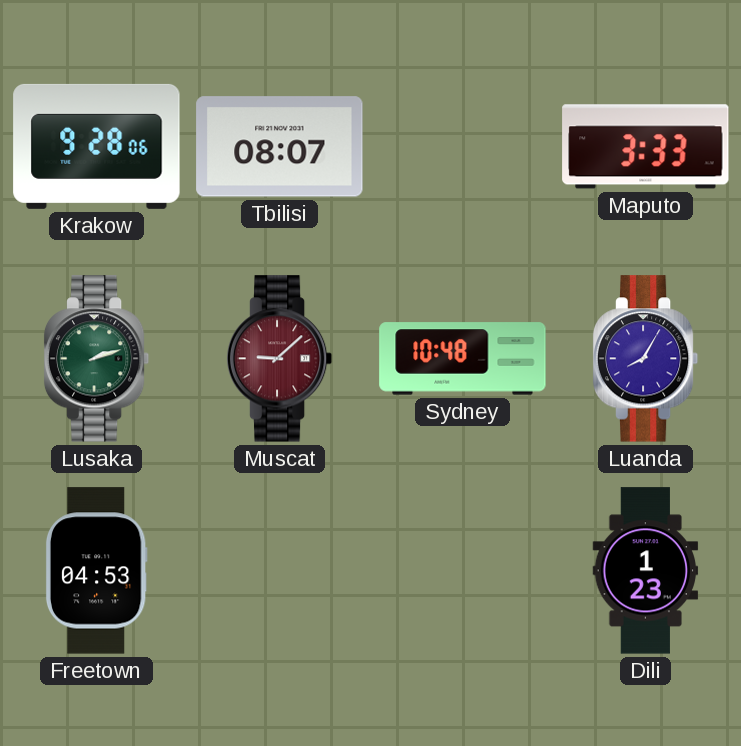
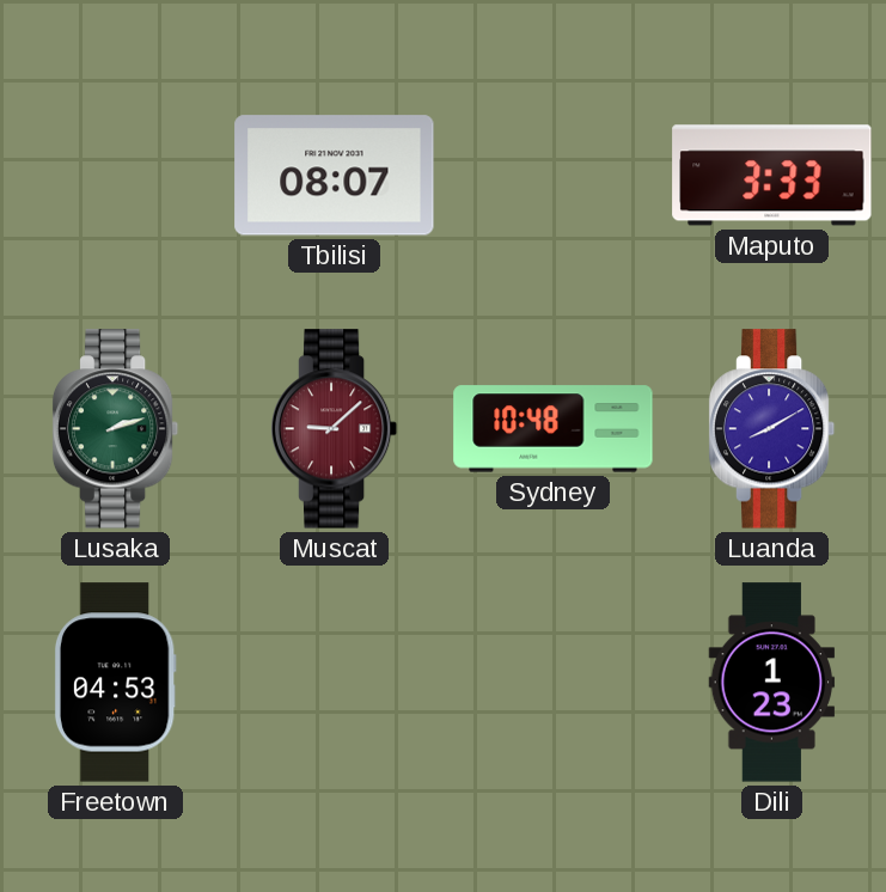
Krakow: 9:28 -> none
Luanda: 8:05 -> 8:10
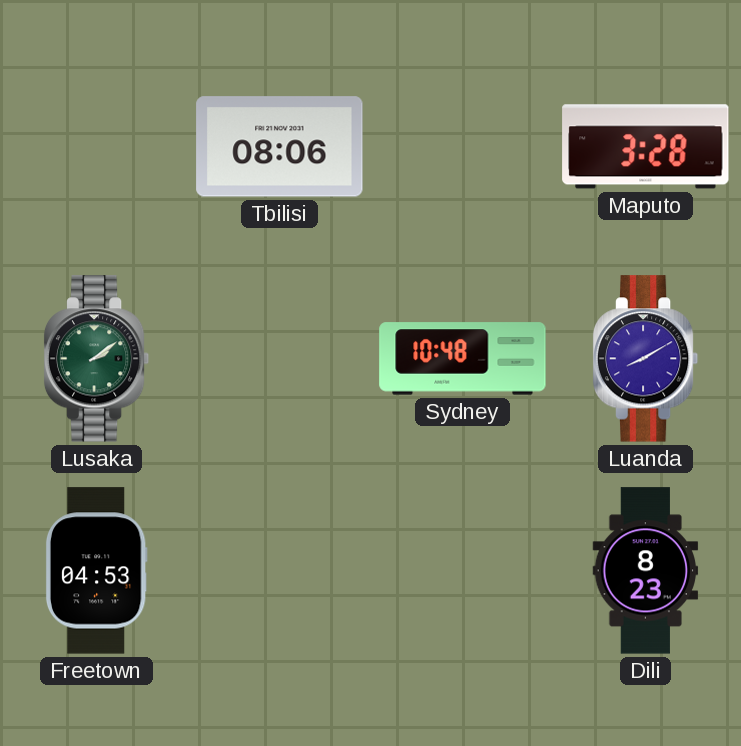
Tbilisi: 08:07 -> 08:06
Maputo: 3:33 -> 3:28
Lusaka: 2:12 -> 2:09
Muscat: 9:08 -> none
Dili: 1:23 -> 8:23
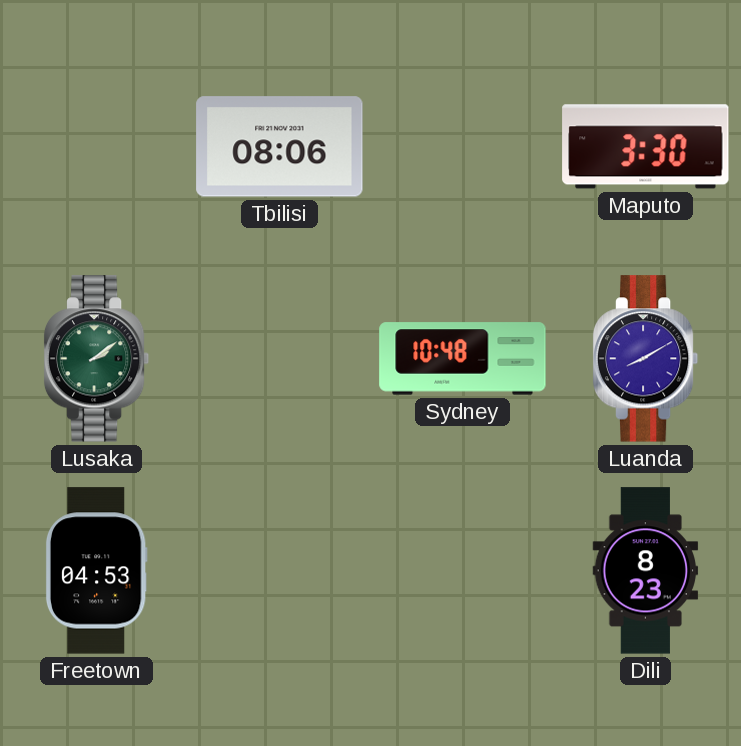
Maputo: 3:28 -> 3:30
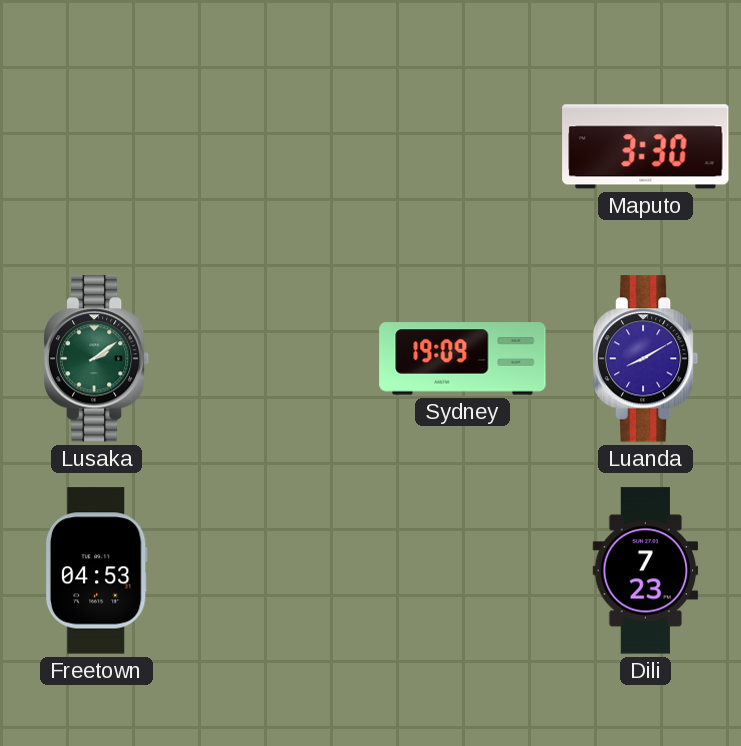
Tbilisi: 08:06 -> none
Sydney: 10:48 -> 19:09
Dili: 8:23 -> 7:23
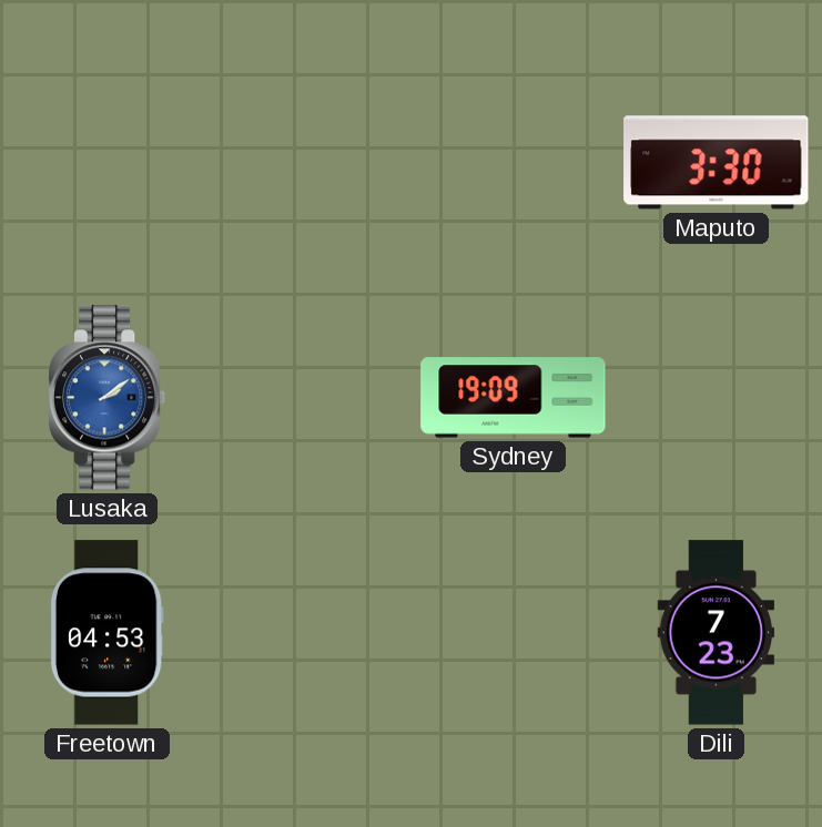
Lusaka dial: green -> blue
Luanda: 8:10 -> none
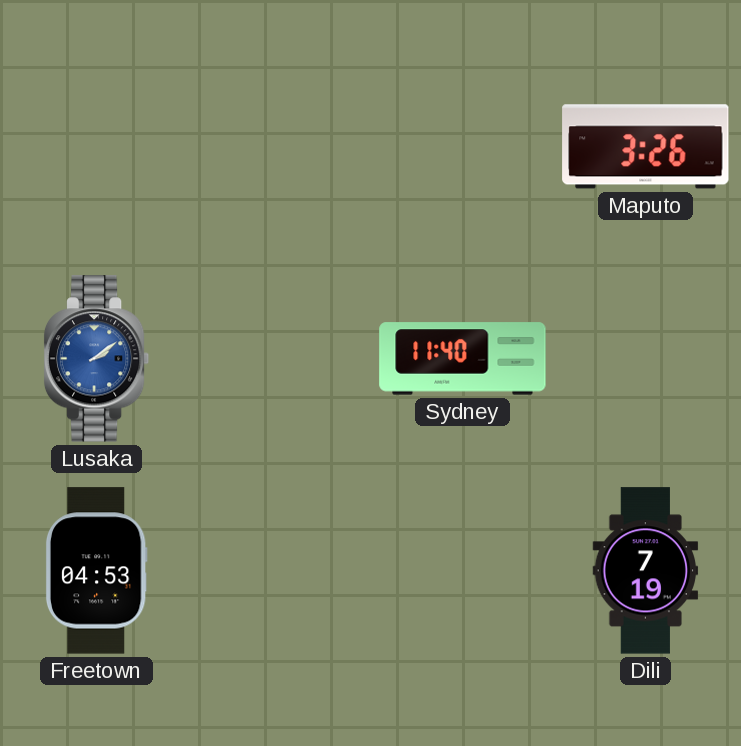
Maputo: 3:30 -> 3:26
Sydney: 19:09 -> 11:40
Dili: 7:23 -> 7:19
